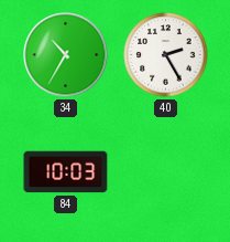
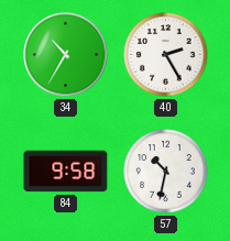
84: 10:03 -> 9:58
57: none -> 10:32
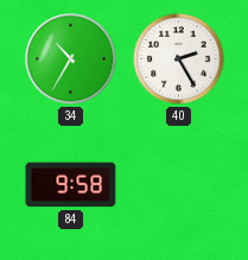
57: 10:32 -> none
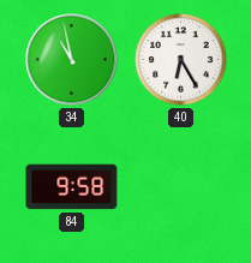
34: 10:35 -> 10:58
40: 2:25 -> 6:25
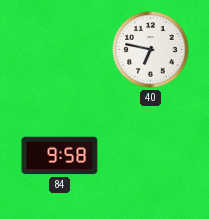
34: 10:58 -> none
40: 6:25 -> 6:47
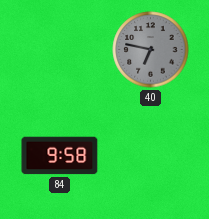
40 dial: white -> grey
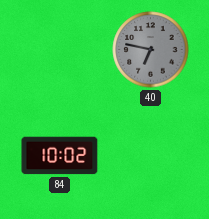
84: 9:58 -> 10:02
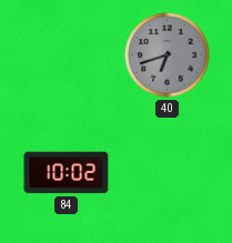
40: 6:47 -> 6:42
